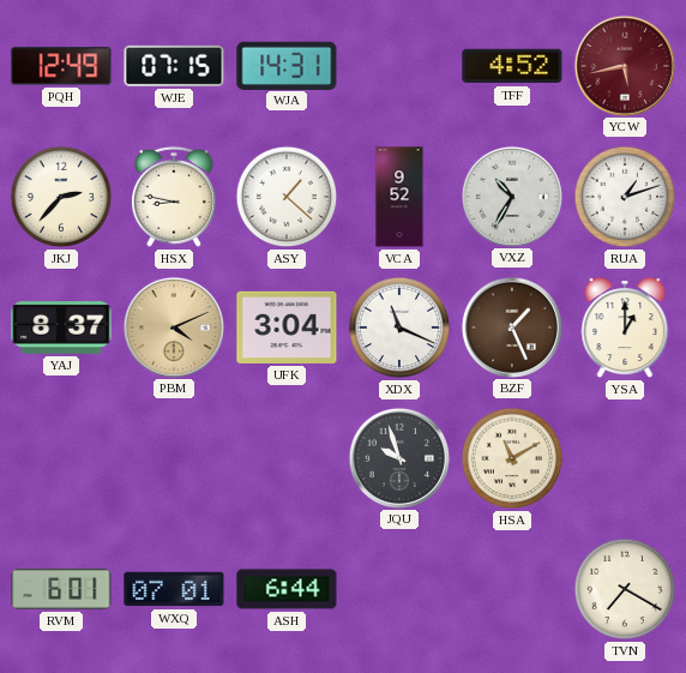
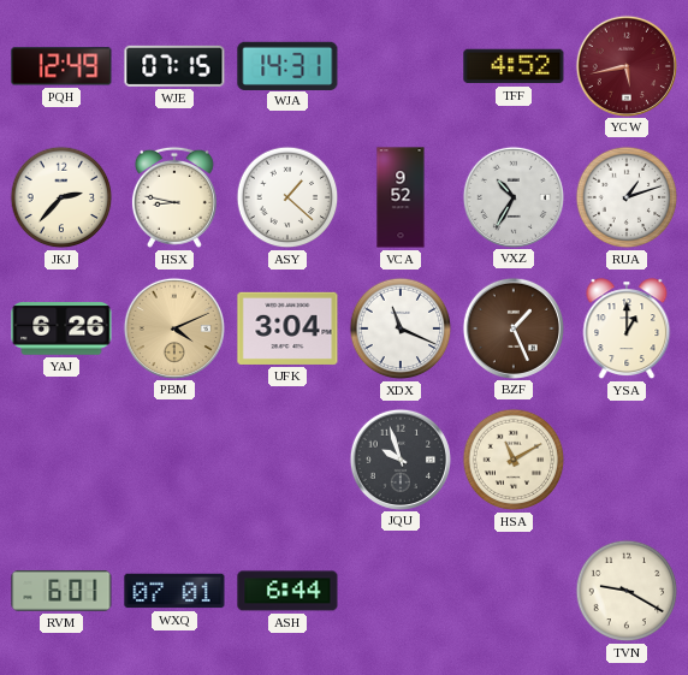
YAJ: 8:37 -> 6:26
TVN: 7:20 -> 9:20
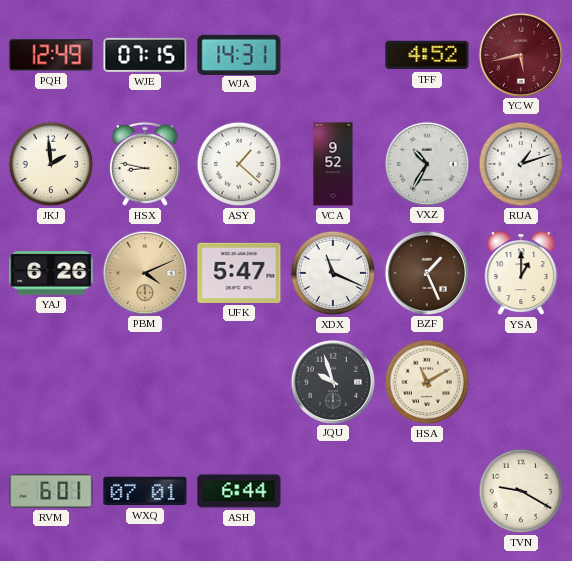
JKJ: 2:37 -> 1:59
UFK: 3:04 -> 5:47
